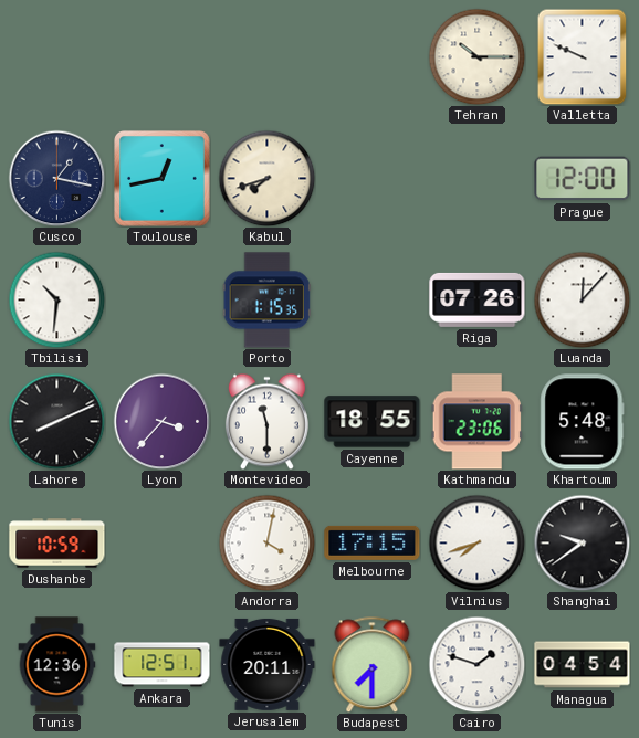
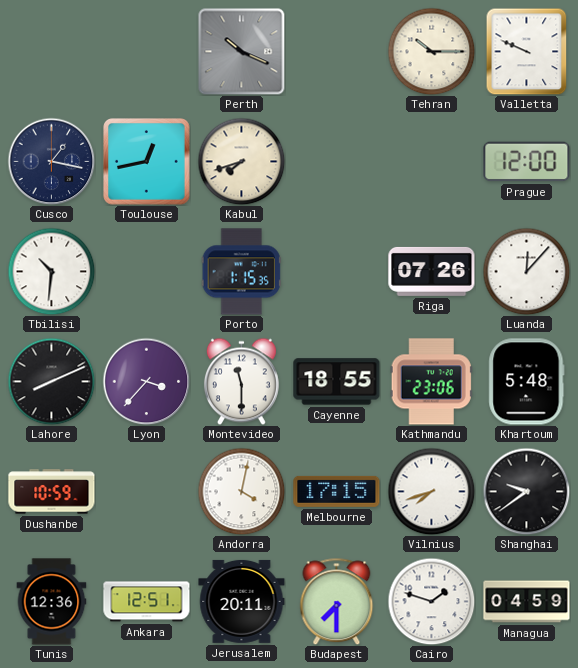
Perth: none -> 10:19
Managua: 04:54 -> 04:59
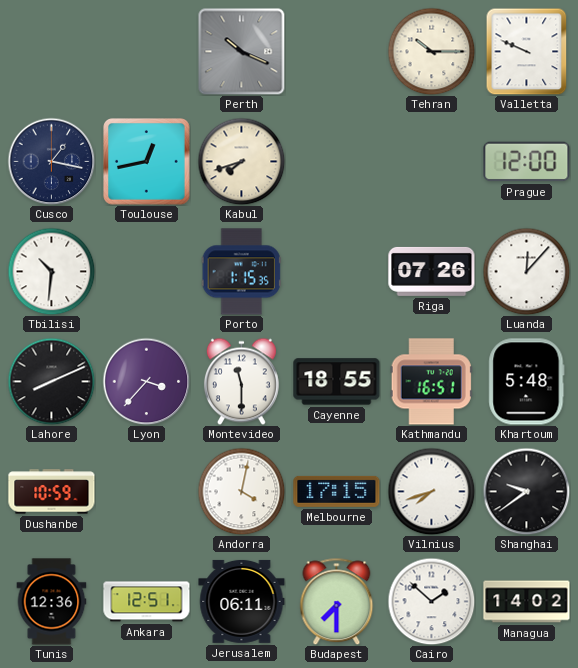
Kathmandu: 23:06 -> 16:51
Jerusalem: 20:11 -> 06:11
Cairo: 1:48 -> 1:52
Managua: 04:59 -> 14:02
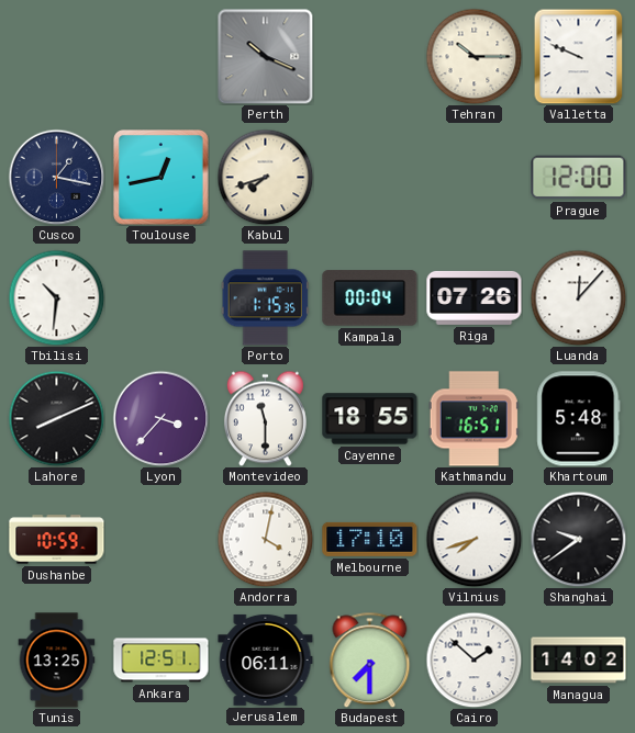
Kampala: none -> 00:04
Melbourne: 17:15 -> 17:10
Tunis: 12:36 -> 13:25
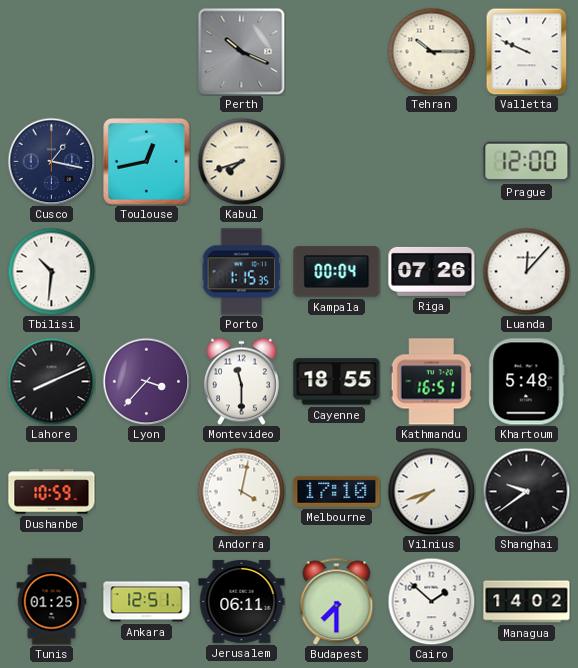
Tunis: 13:25 -> 01:25
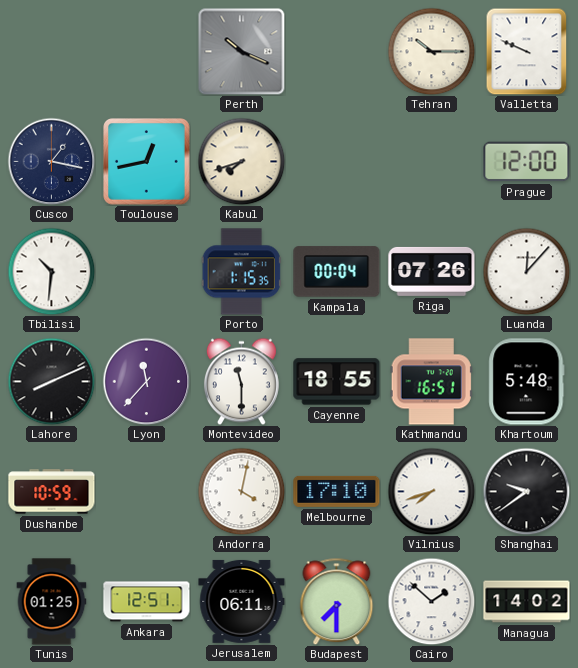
Lyon: 3:37 -> 11:37
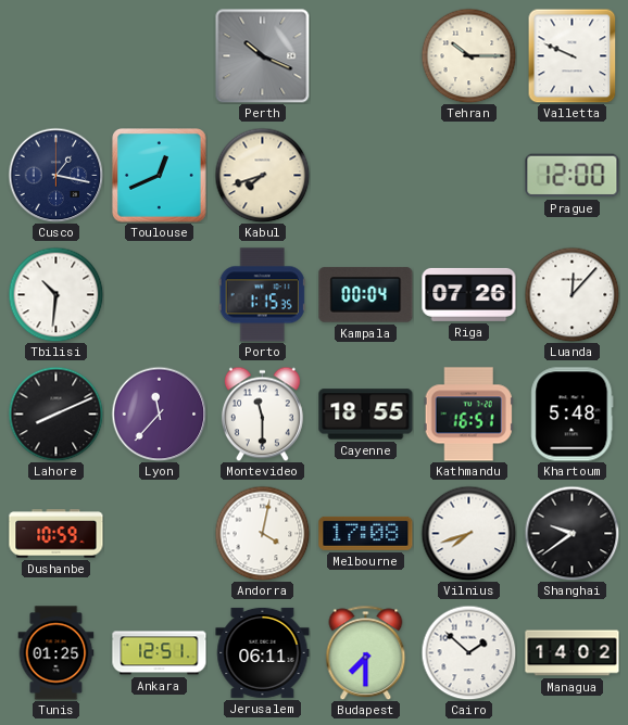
Toulouse: 12:43 -> 12:41
Melbourne: 17:10 -> 17:08
